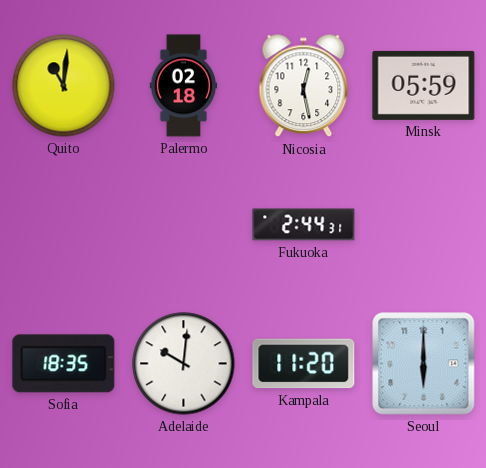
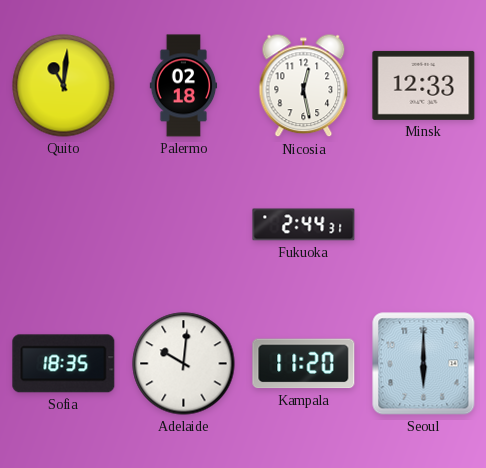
Minsk: 05:59 -> 12:33
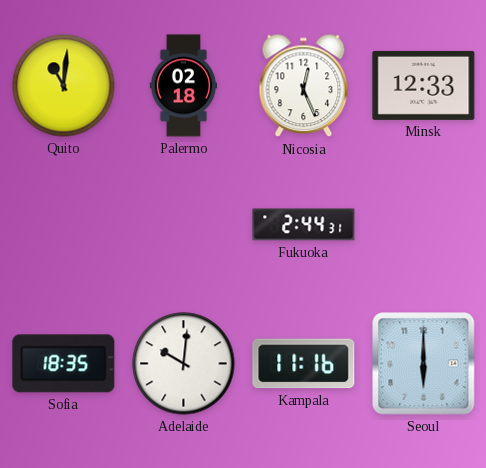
Nicosia: 12:28 -> 12:26
Kampala: 11:20 -> 11:16
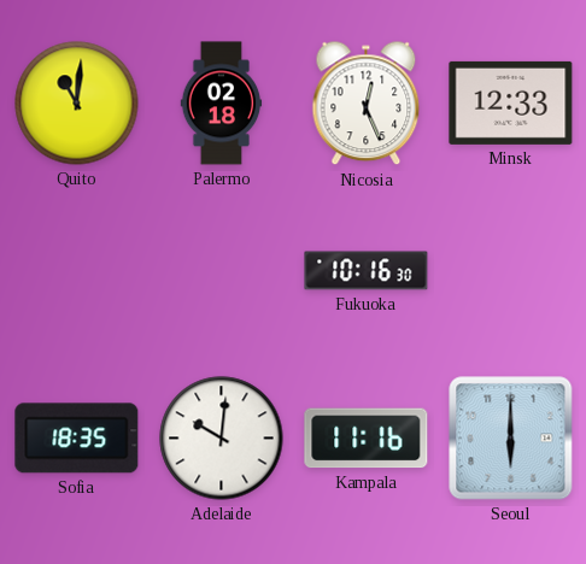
Fukuoka: 2:44 -> 10:16
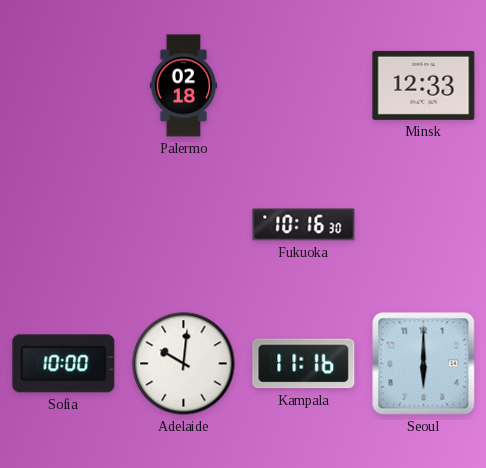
Quito: 11:01 -> none
Nicosia: 12:26 -> none
Sofia: 18:35 -> 10:00
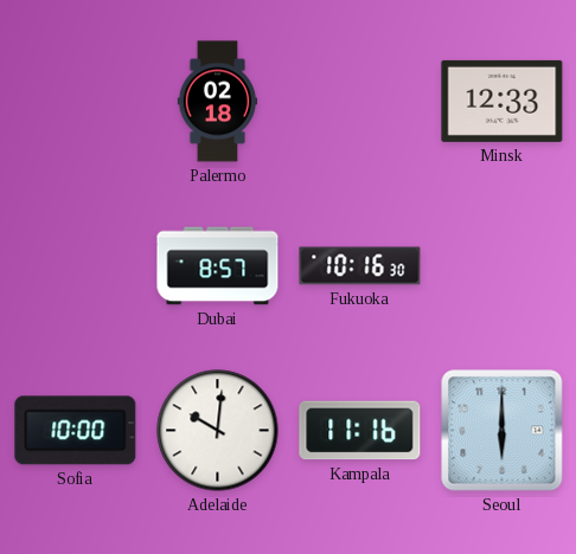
Dubai: none -> 8:57
